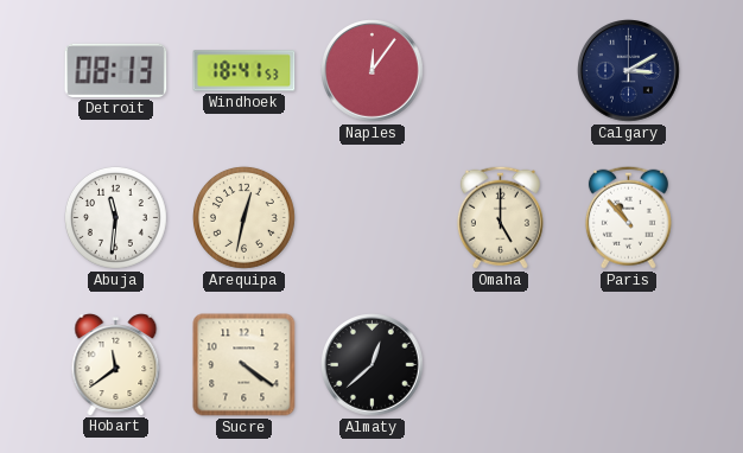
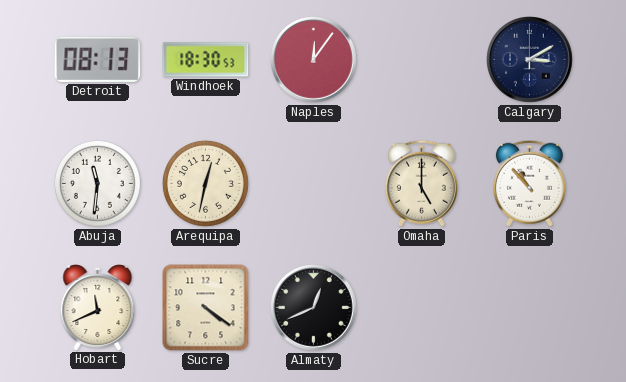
Windhoek: 18:41 -> 18:30
Hobart: 11:39 -> 11:41
Almaty: 12:38 -> 12:41
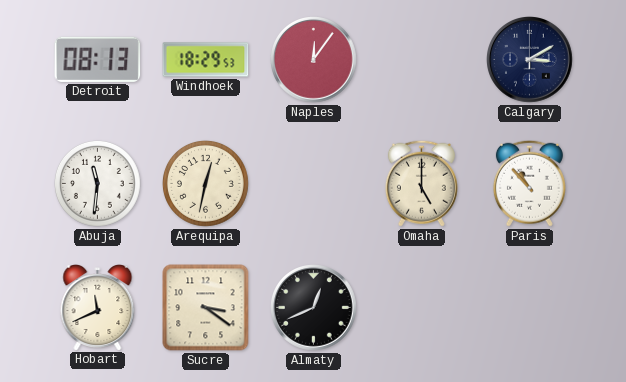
Windhoek: 18:30 -> 18:29
Sucre: 4:21 -> 3:21
